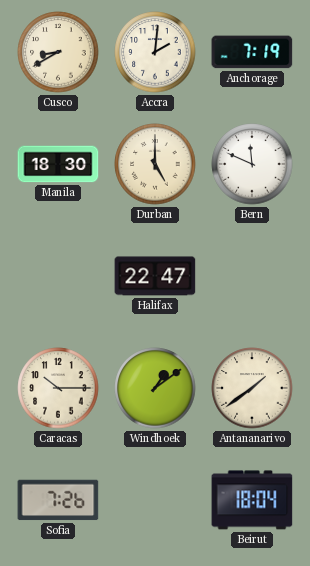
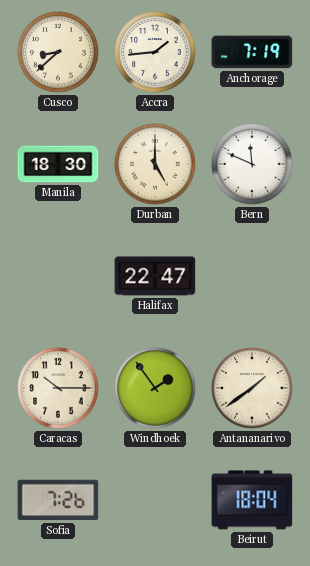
Cusco: 8:40 -> 8:38
Accra: 2:01 -> 1:44
Windhoek: 1:09 -> 1:54
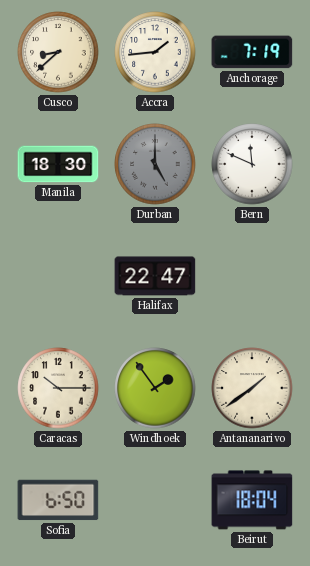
Durban dial: cream -> grey
Sofia: 7:26 -> 6:50
